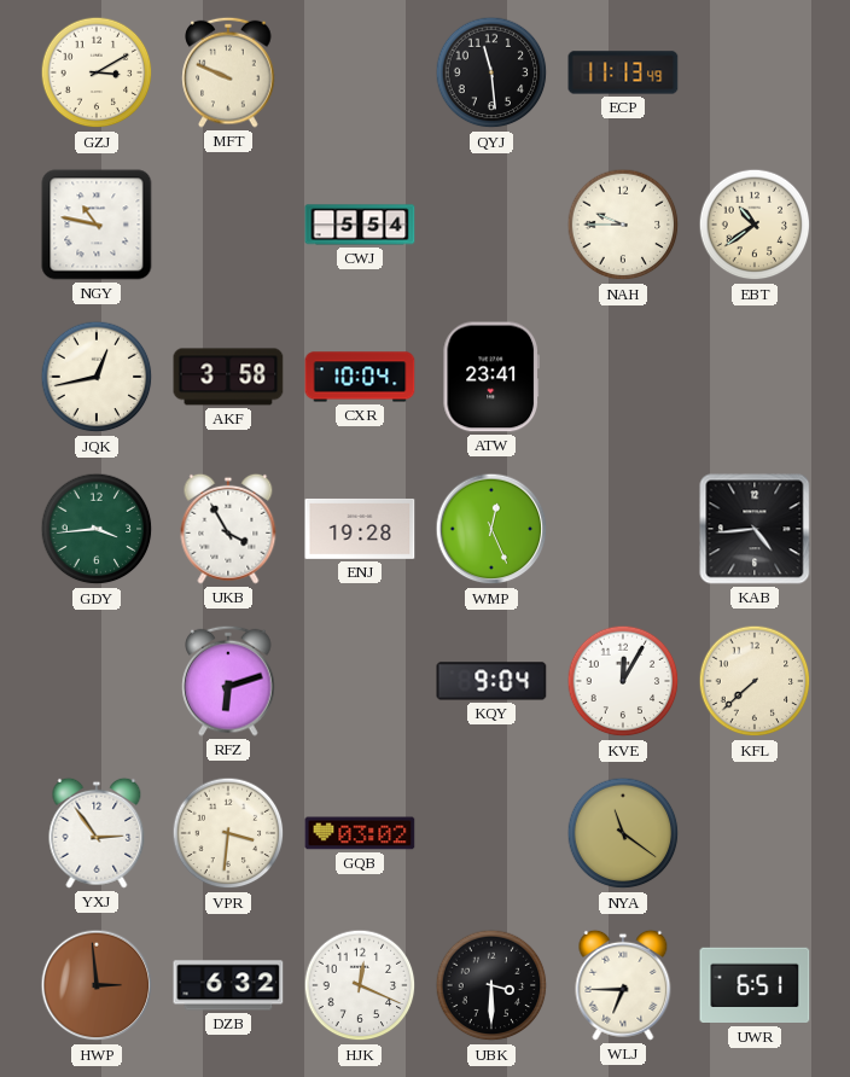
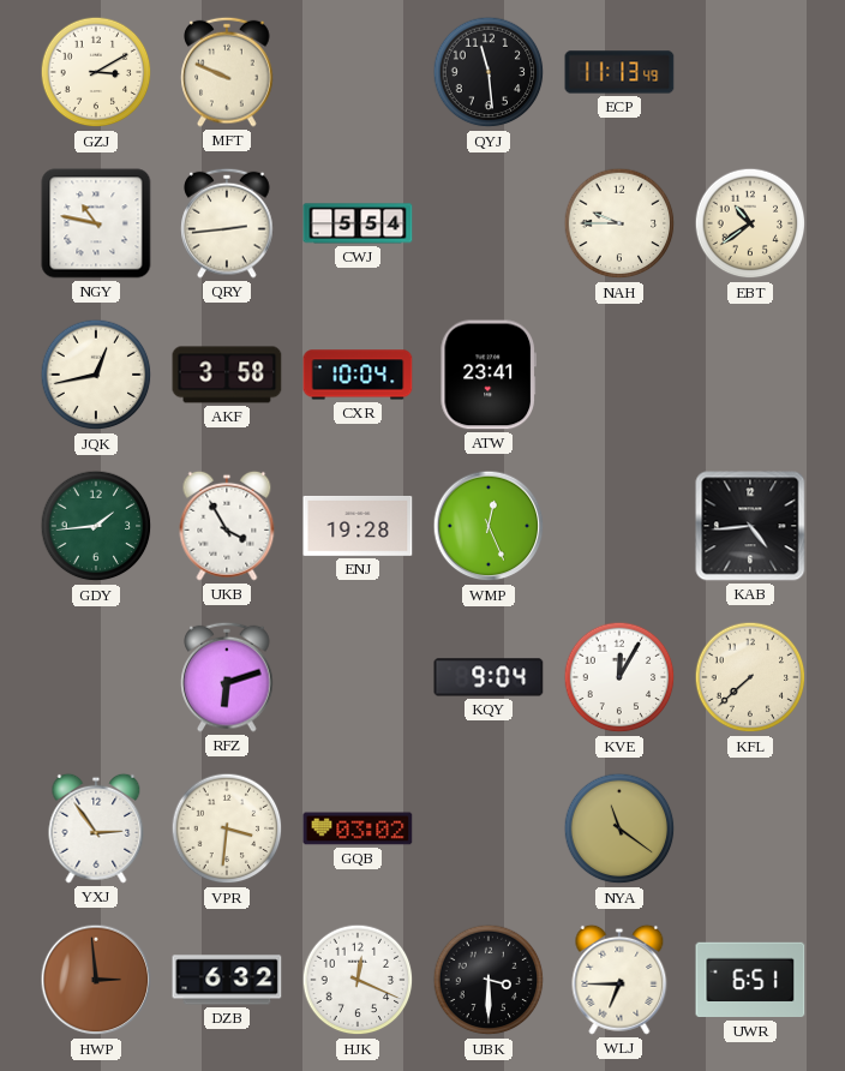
QRY: none -> 2:44
GDY: 3:44 -> 1:44
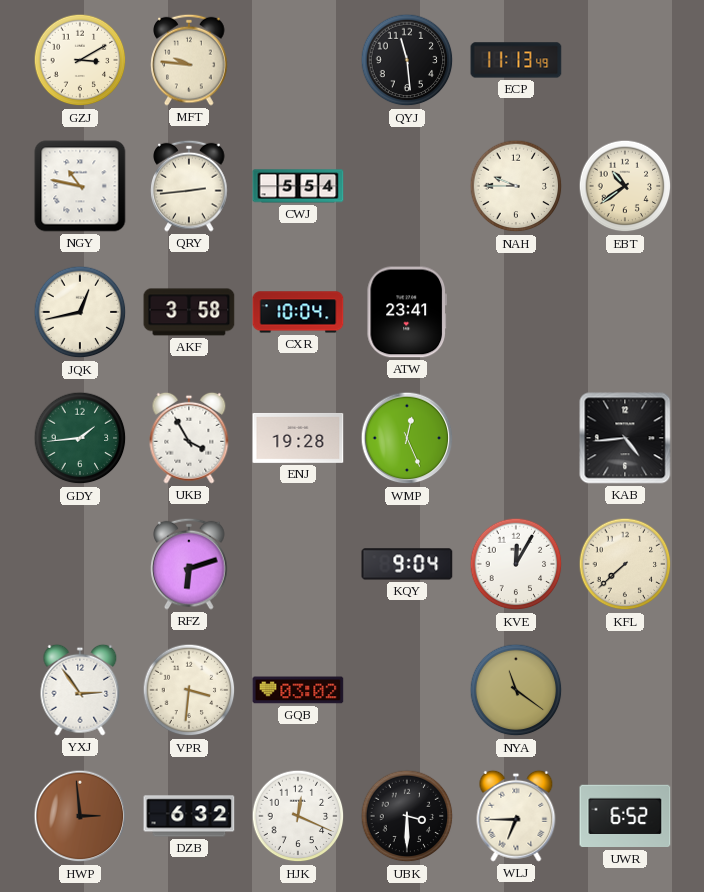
MFT: 9:49 -> 9:46
UWR: 6:51 -> 6:52
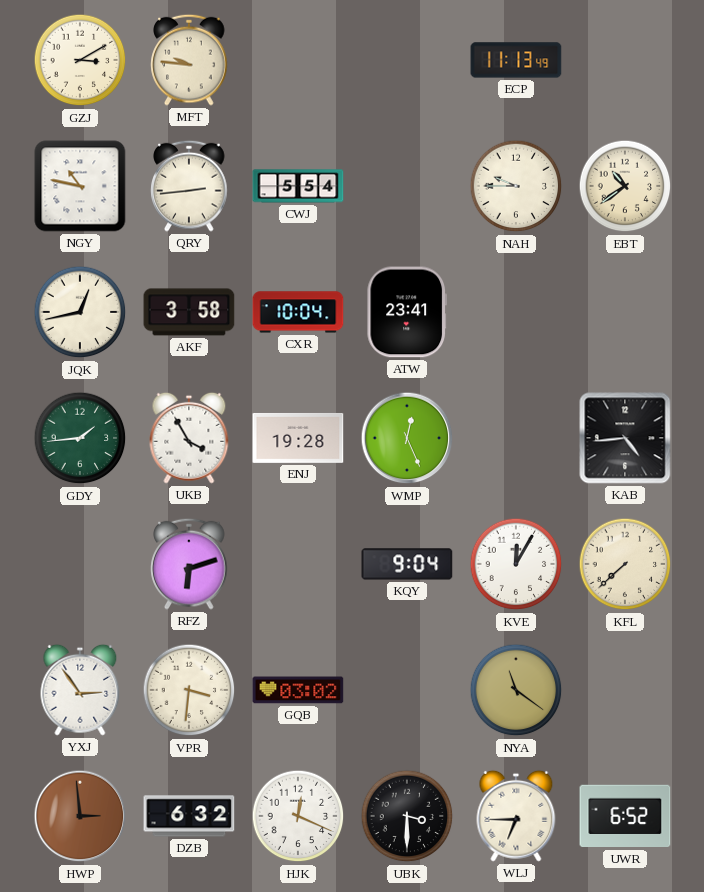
QYJ: 11:29 -> none
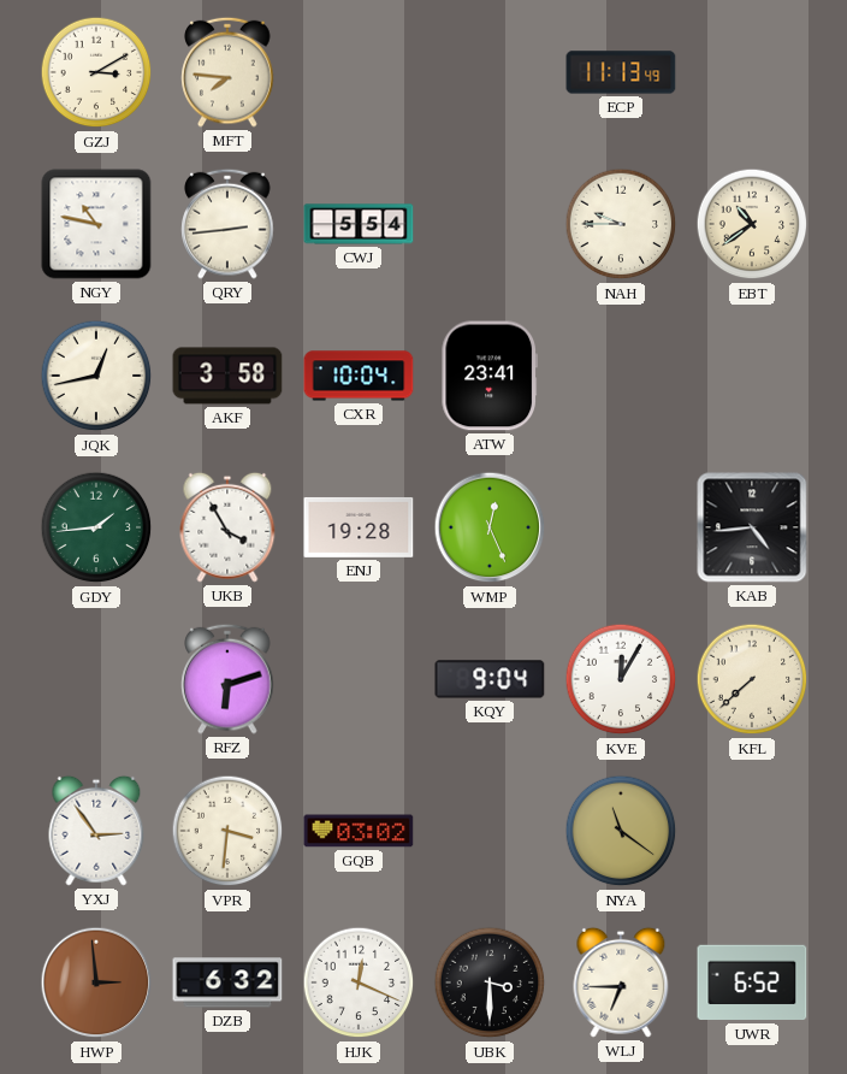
MFT: 9:46 -> 7:46
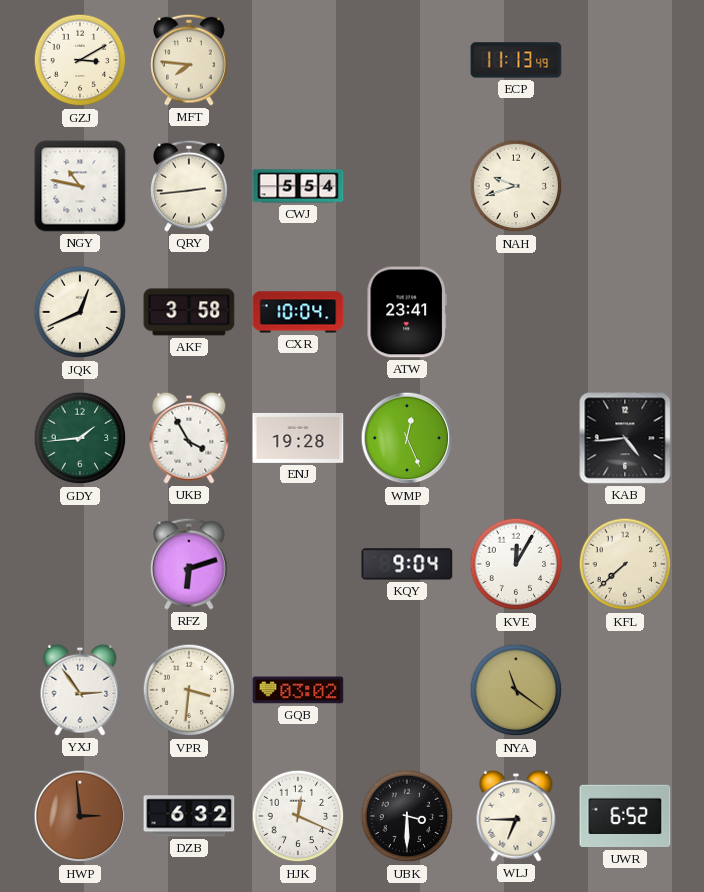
NAH: 9:45 -> 9:42
EBT: 10:39 -> none
JQK: 12:43 -> 12:41
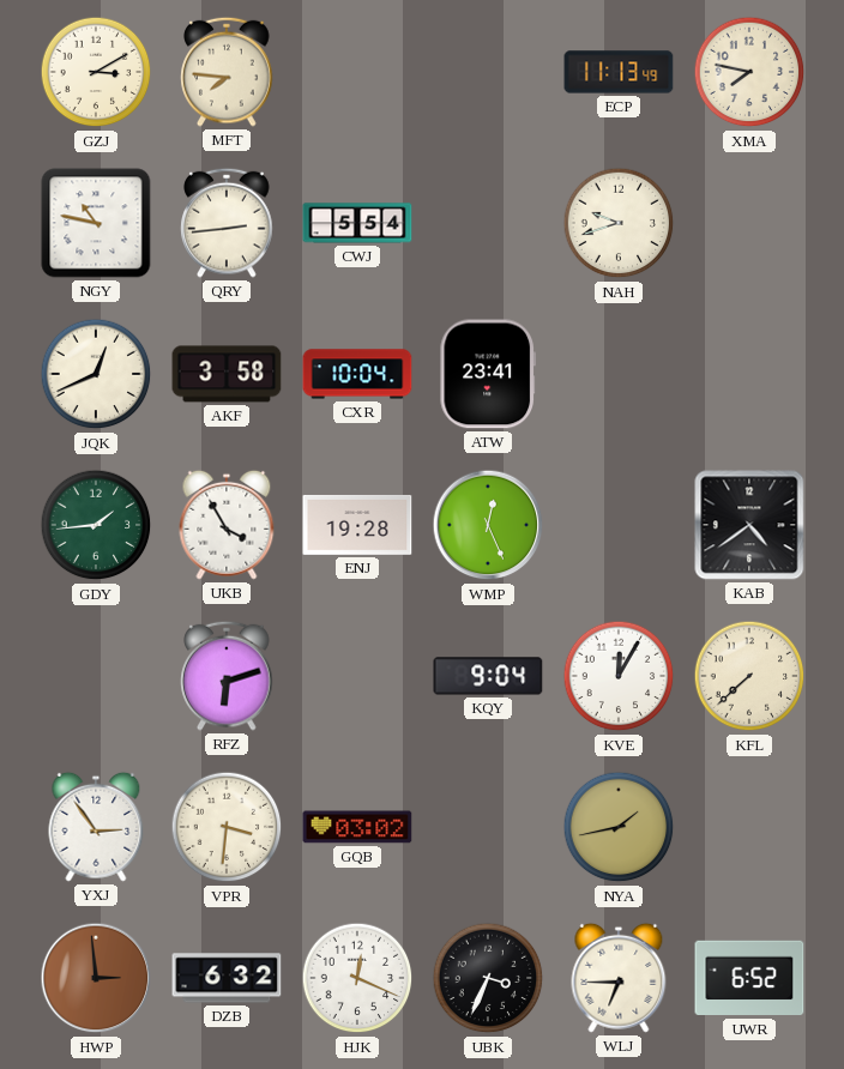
XMA: none -> 7:47
KAB: 4:44 -> 4:39
NYA: 11:21 -> 1:43
UBK: 3:30 -> 3:34
